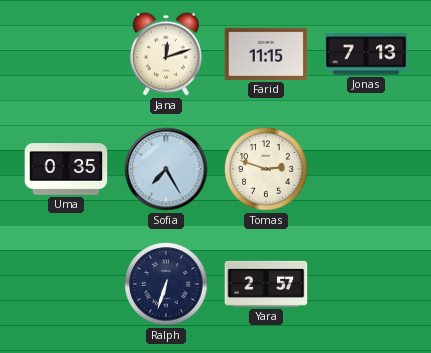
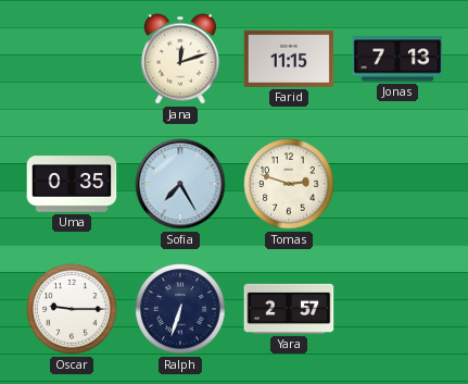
Oscar: none -> 9:15
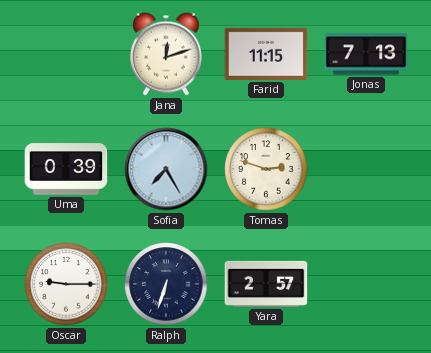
Uma: 0:35 -> 0:39
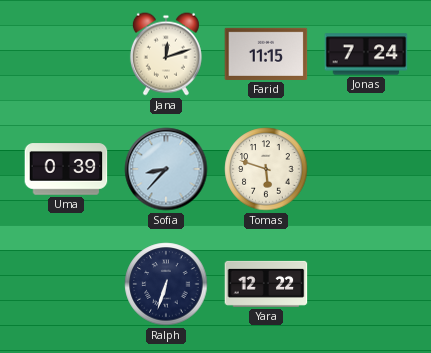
Jonas: 7:13 -> 7:24
Sofia: 7:25 -> 8:37
Tomas: 2:48 -> 5:48
Oscar: 9:15 -> none
Yara: 2:57 -> 12:22
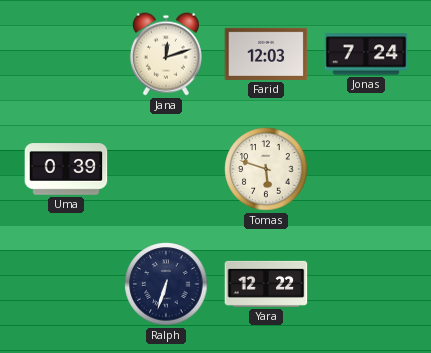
Farid: 11:15 -> 12:03
Sofia: 8:37 -> none
